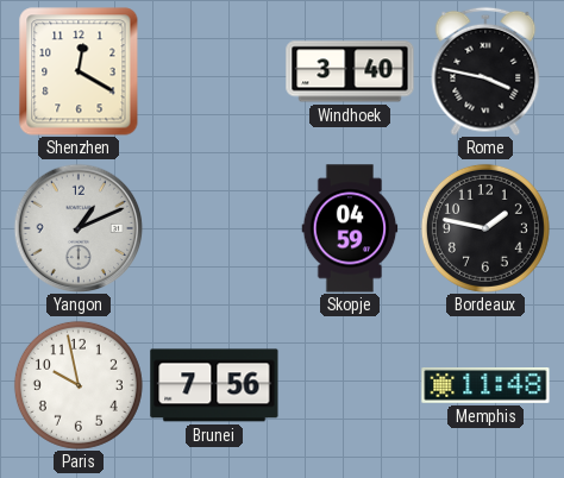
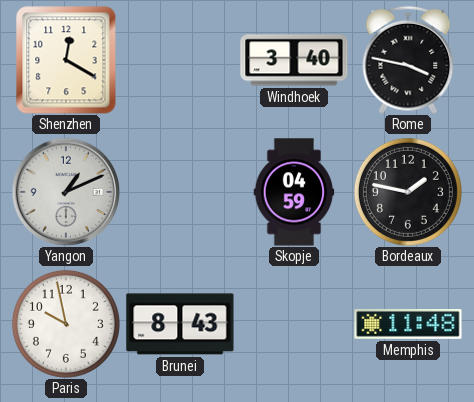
Brunei: 7:56 -> 8:43
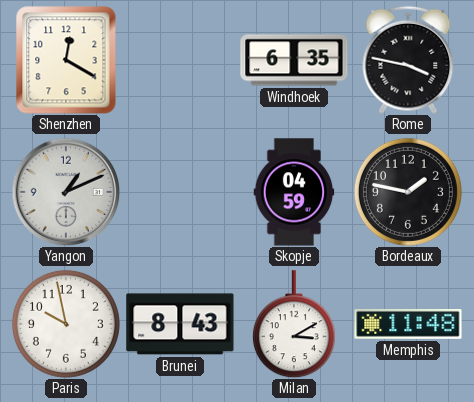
Windhoek: 3:40 -> 6:35
Milan: none -> 3:10
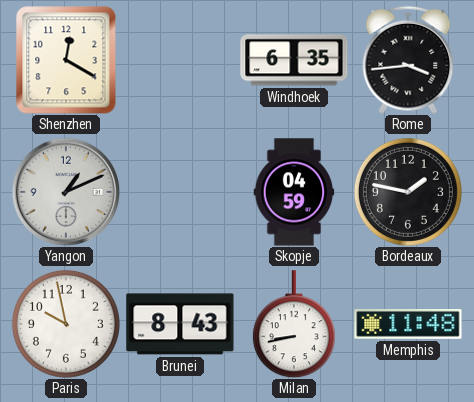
Rome: 3:47 -> 3:44
Milan: 3:10 -> 8:43
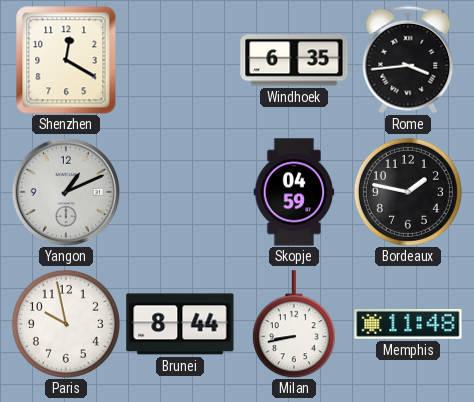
Brunei: 8:43 -> 8:44
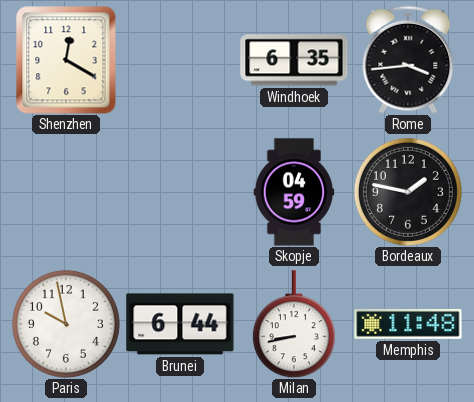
Yangon: 1:11 -> none
Brunei: 8:44 -> 6:44
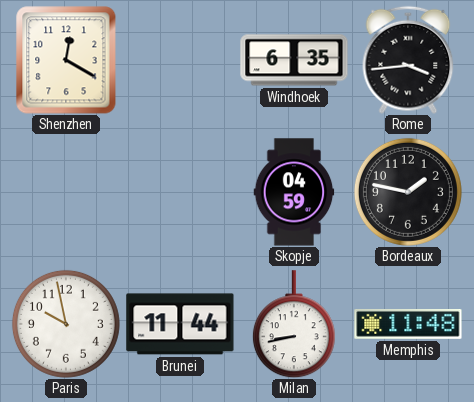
Brunei: 6:44 -> 11:44
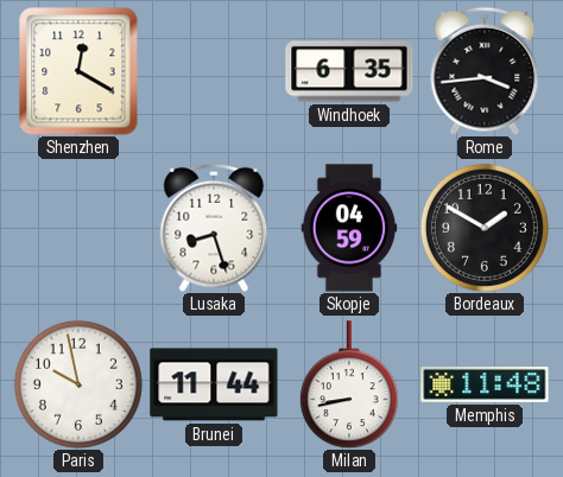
Lusaka: none -> 8:27
Bordeaux: 1:47 -> 1:50
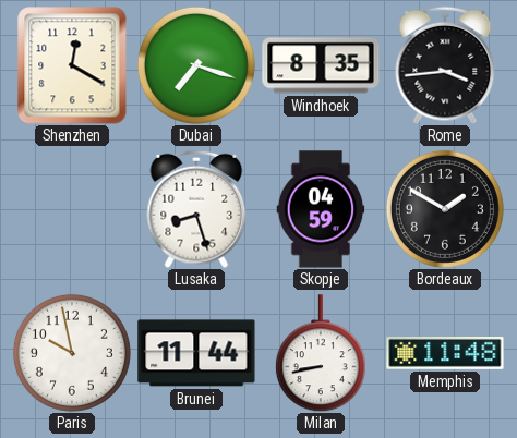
Dubai: none -> 7:18
Windhoek: 6:35 -> 8:35
